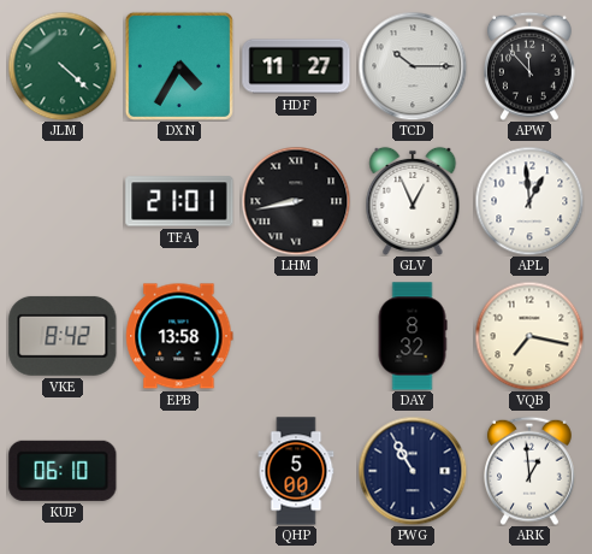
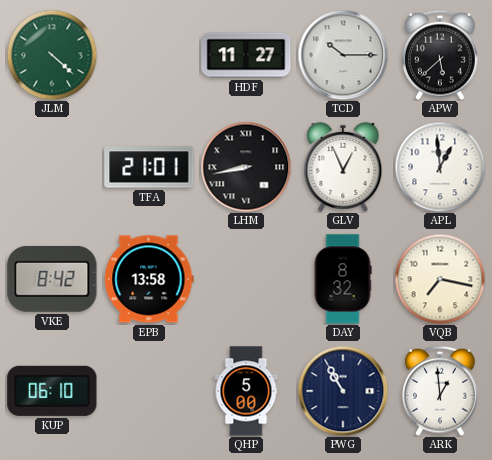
DXN: 4:35 -> none
APW: 11:53 -> 5:38
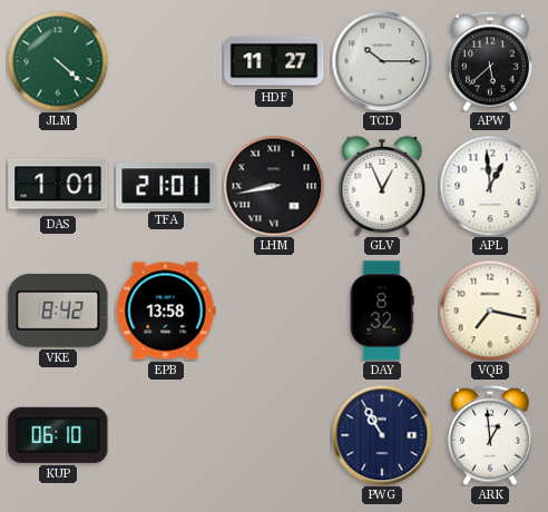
DAS: none -> 1:01
QHP: 5:00 -> none
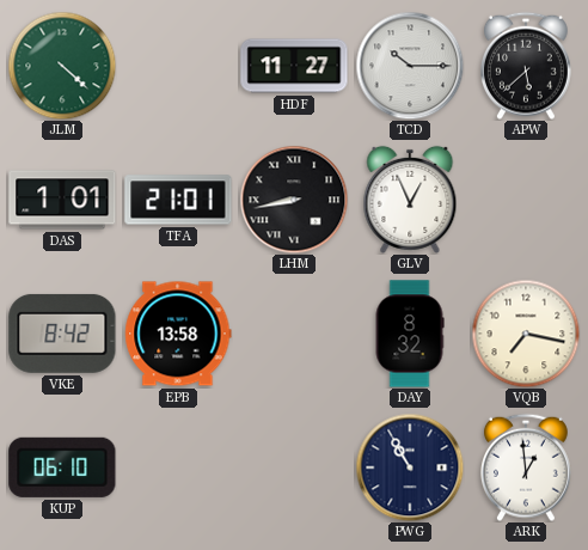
APL: 12:59 -> none
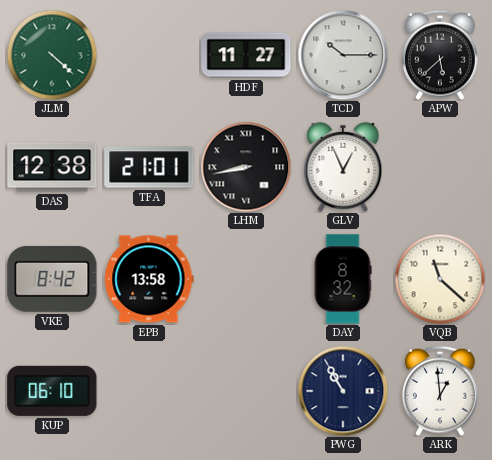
DAS: 1:01 -> 12:38
VQB: 7:17 -> 11:22
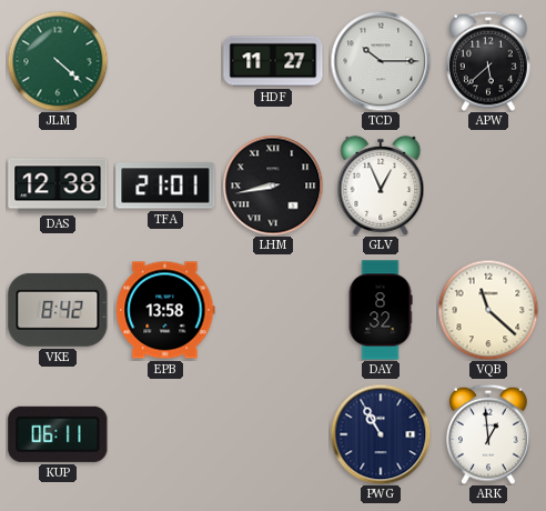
KUP: 06:10 -> 06:11
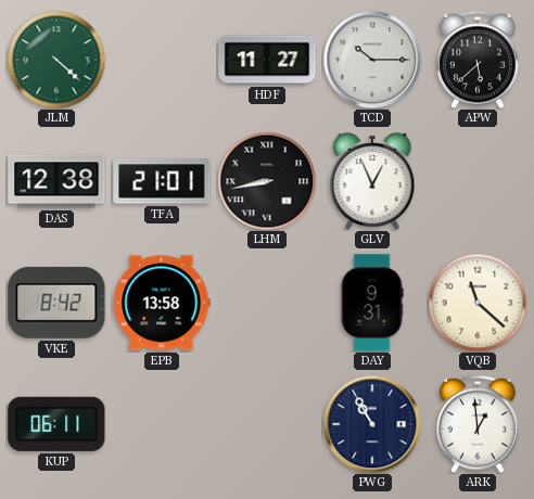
DAY: 8:32 -> 9:31
